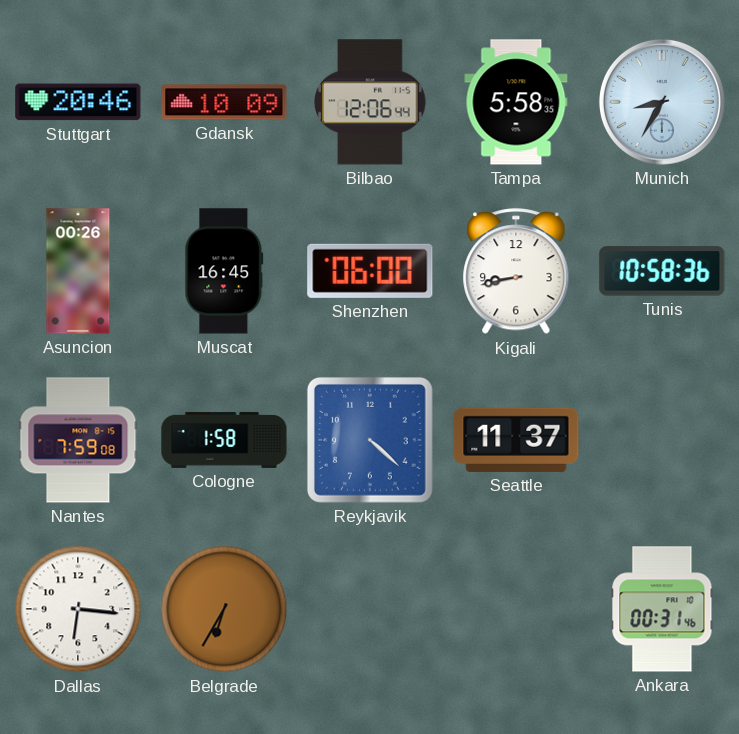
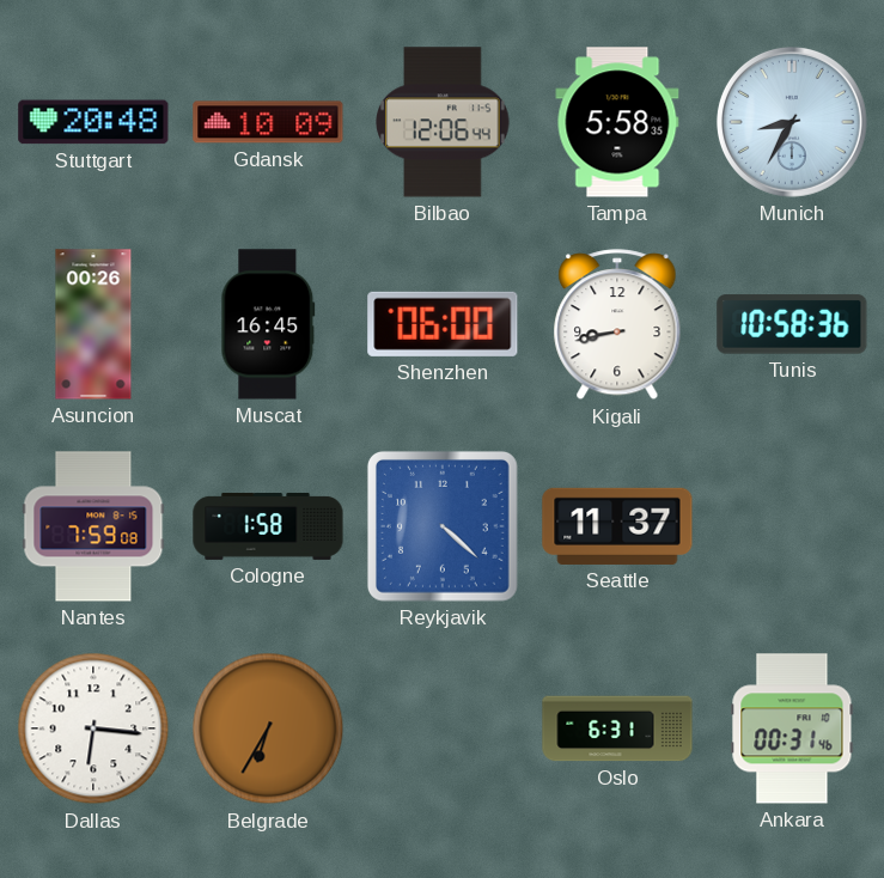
Stuttgart: 20:46 -> 20:48
Oslo: none -> 6:31
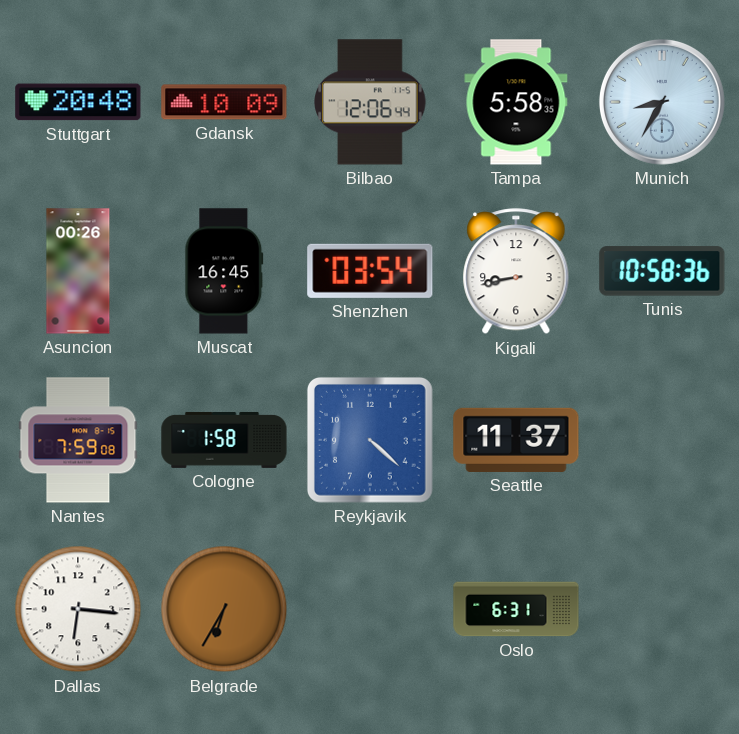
Shenzhen: 06:00 -> 03:54
Ankara: 00:31 -> none
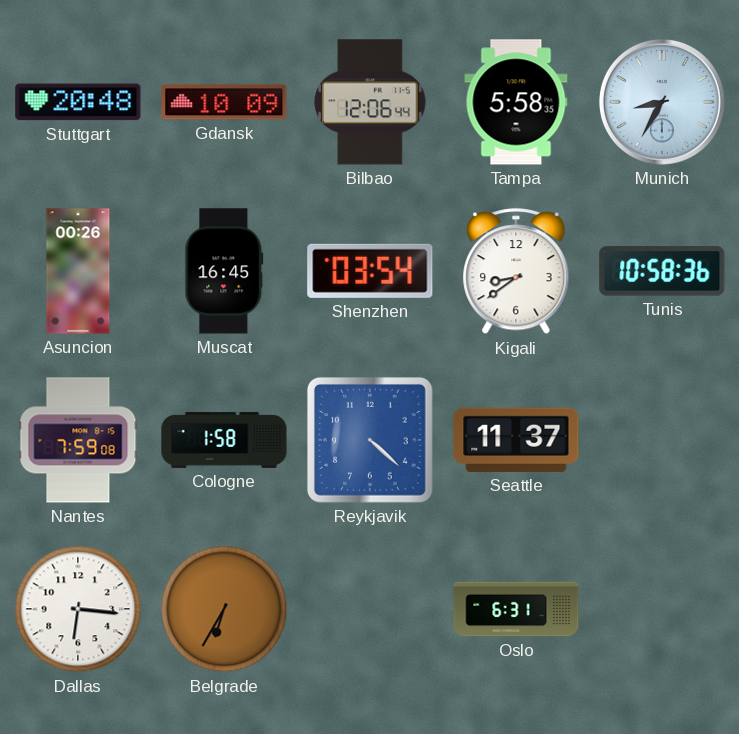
Kigali: 8:43 -> 8:39
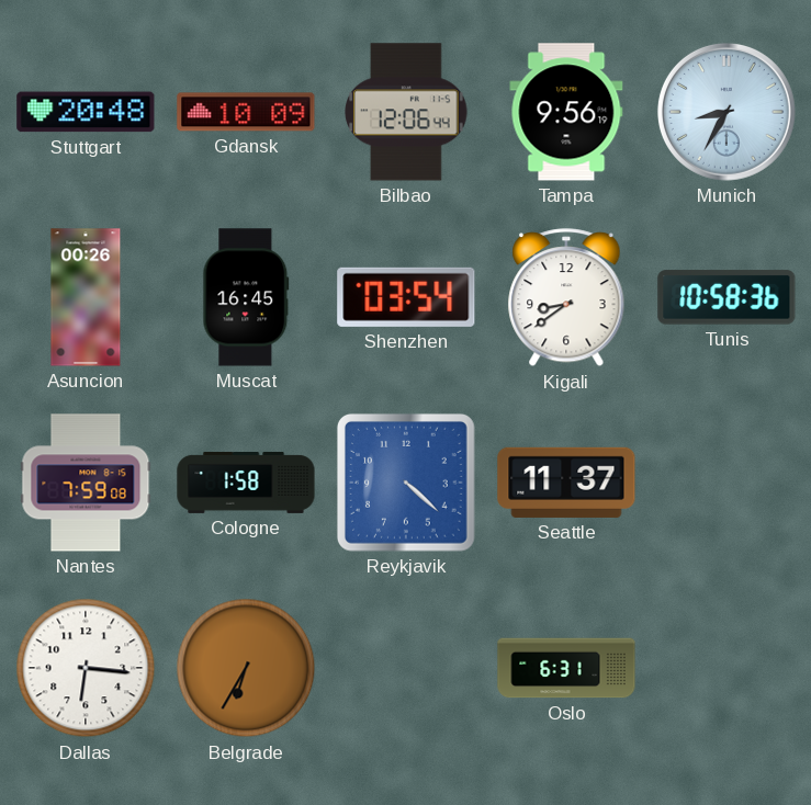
Tampa: 5:58 -> 9:56
